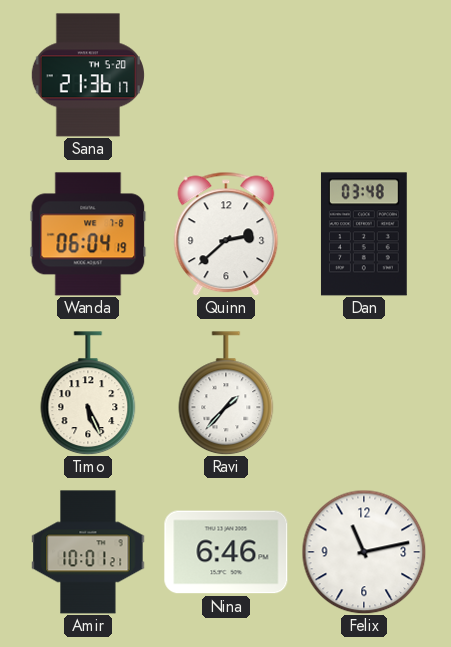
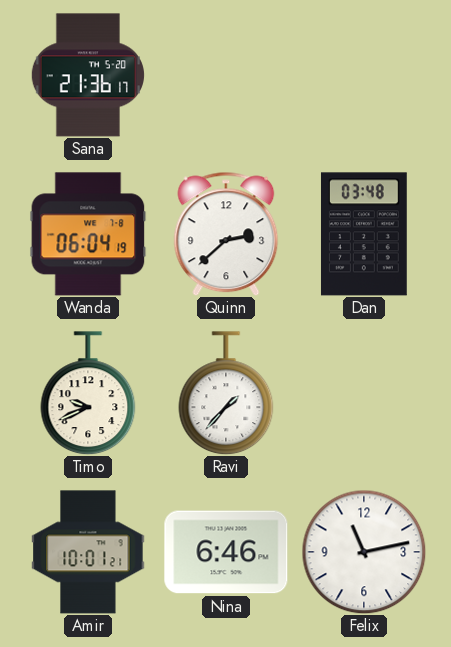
Timo: 5:26 -> 9:41
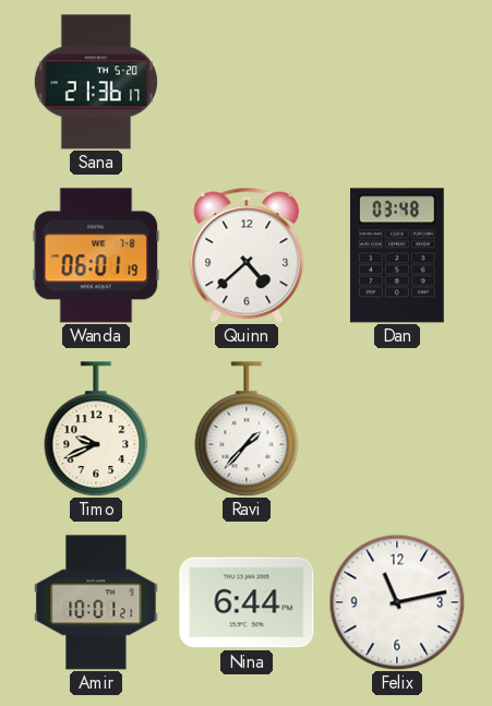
Wanda: 06:04 -> 06:01
Quinn: 2:38 -> 4:38
Nina: 6:46 -> 6:44
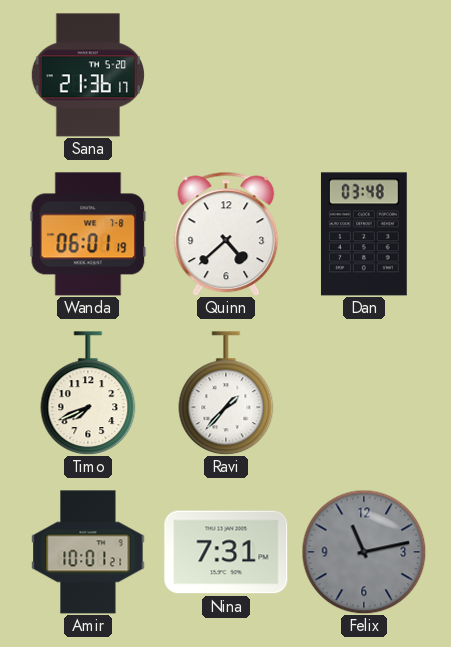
Timo: 9:41 -> 7:41
Nina: 6:44 -> 7:31
Felix dial: white -> grey
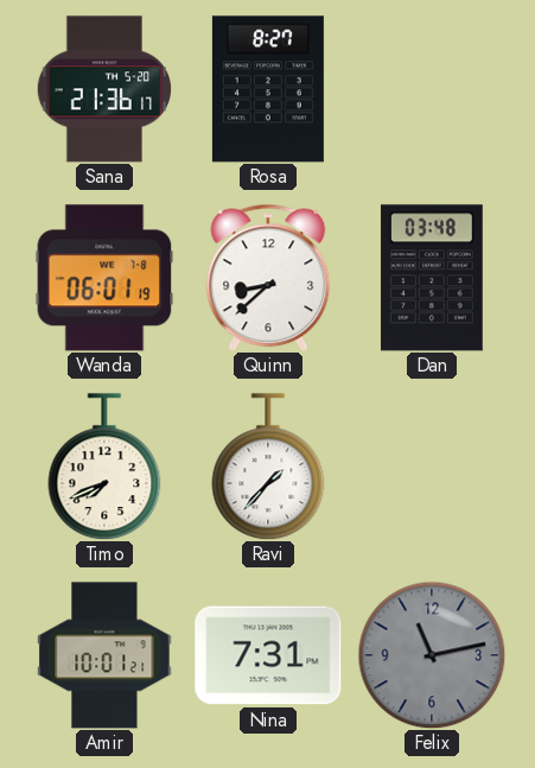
Rosa: none -> 8:27
Quinn: 4:38 -> 8:38
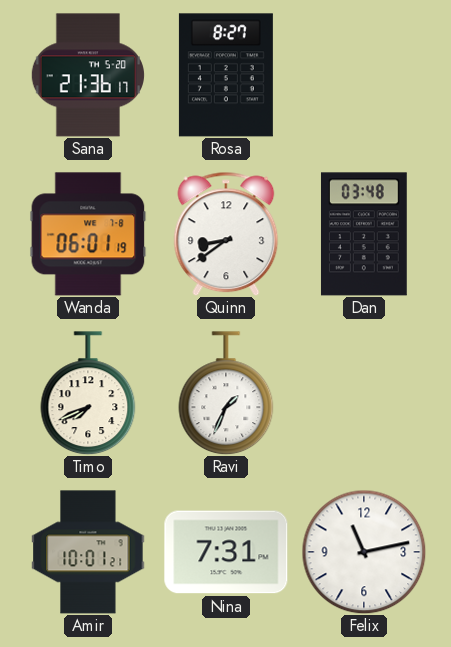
Quinn: 8:38 -> 8:39
Ravi: 1:37 -> 1:34
Felix dial: grey -> white
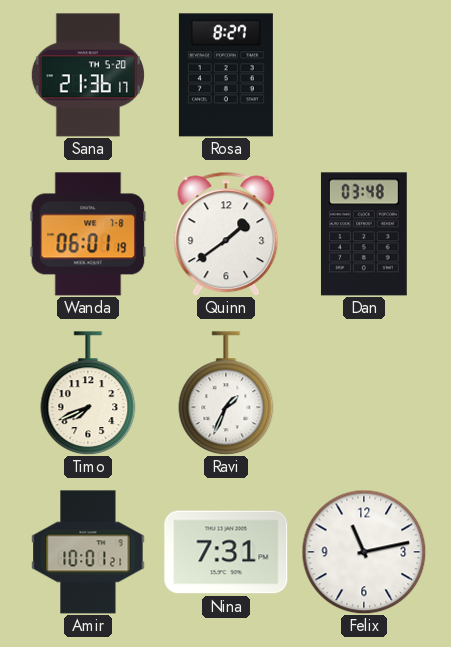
Quinn: 8:39 -> 1:39
